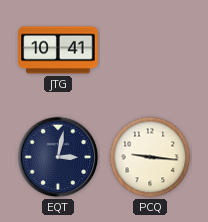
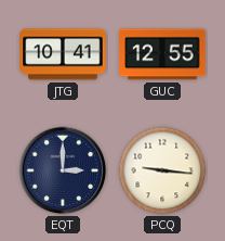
GUC: none -> 12:55
EQT: 3:02 -> 3:00
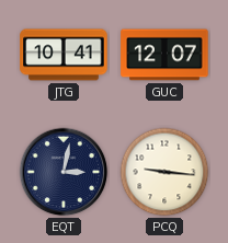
GUC: 12:55 -> 12:07
EQT: 3:00 -> 3:02
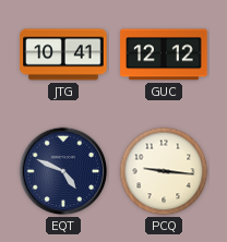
GUC: 12:07 -> 12:12
EQT: 3:02 -> 4:49
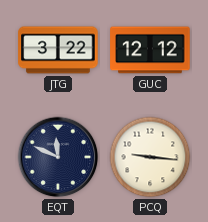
JTG: 10:41 -> 3:22
EQT: 4:49 -> 11:49
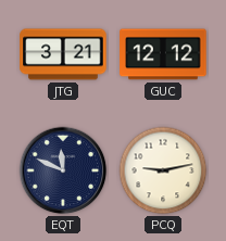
JTG: 3:22 -> 3:21
PCQ: 9:16 -> 9:13
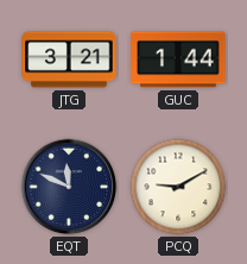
GUC: 12:12 -> 1:44
PCQ: 9:13 -> 9:10
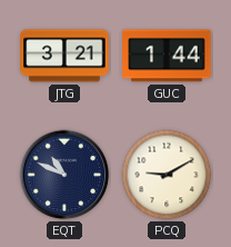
EQT: 11:49 -> 10:49
